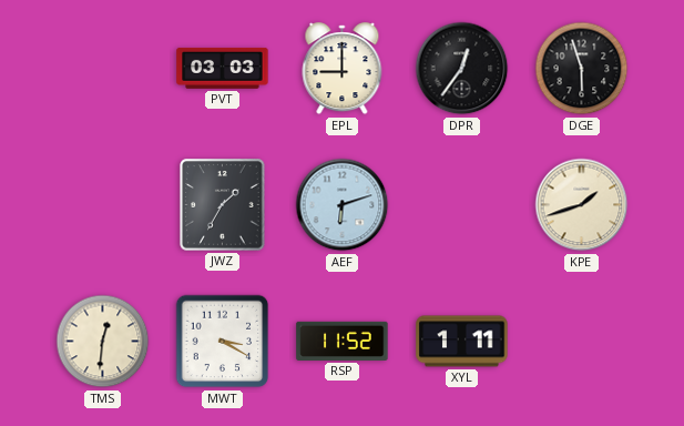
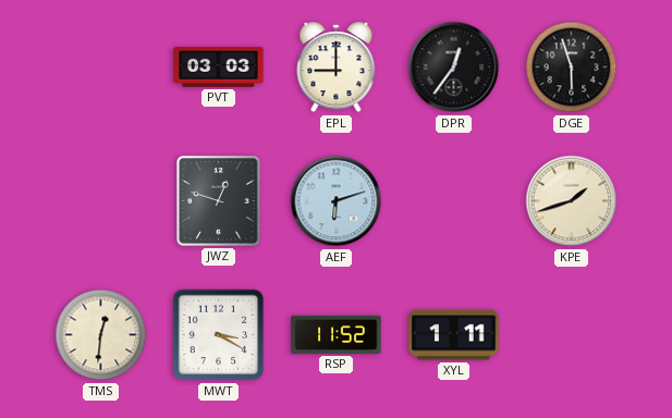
JWZ: 1:35 -> 12:48
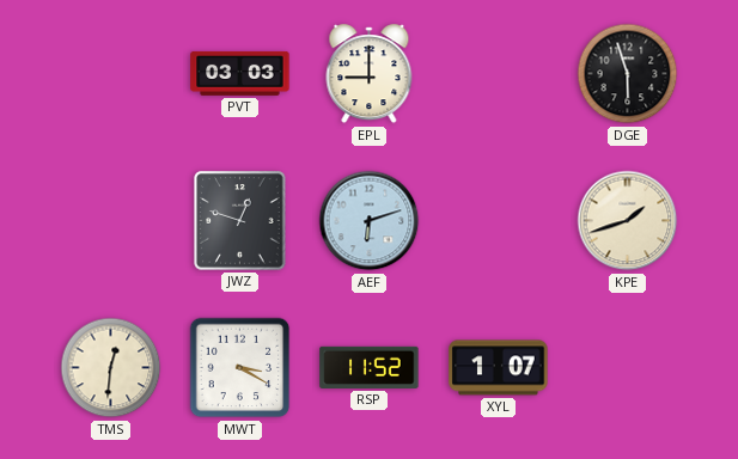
DPR: 12:36 -> none
XYL: 1:11 -> 1:07
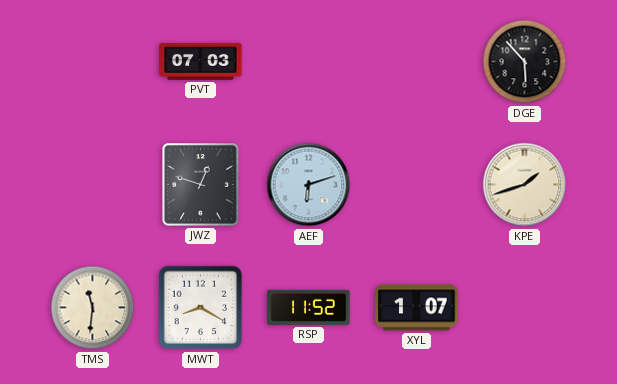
PVT: 03:03 -> 07:03
EPL: 9:00 -> none
DGE: 5:57 -> 5:53
TMS: 12:31 -> 11:31
MWT: 3:20 -> 8:20
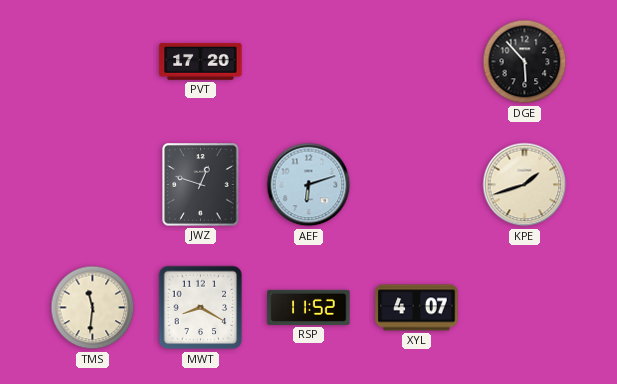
PVT: 07:03 -> 17:20
XYL: 1:07 -> 4:07
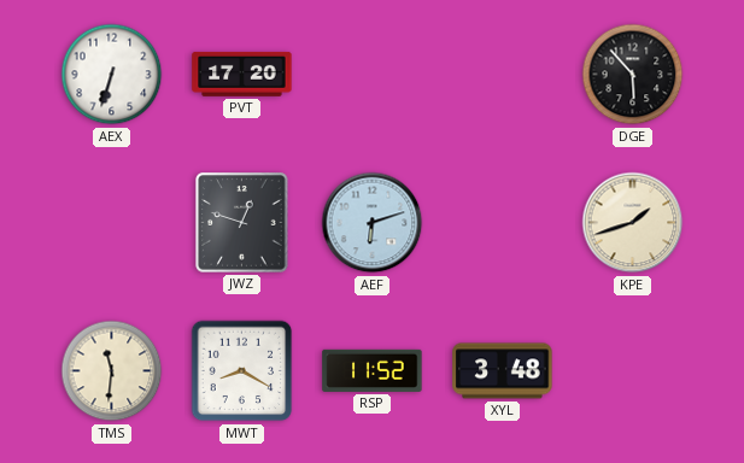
AEX: none -> 6:33
XYL: 4:07 -> 3:48
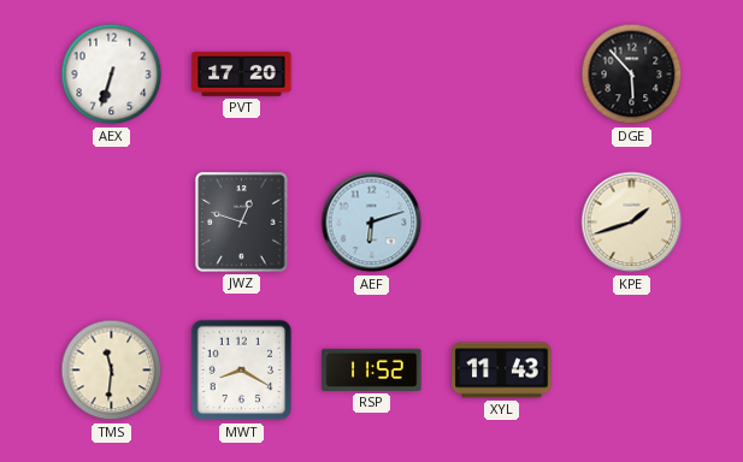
XYL: 3:48 -> 11:43
